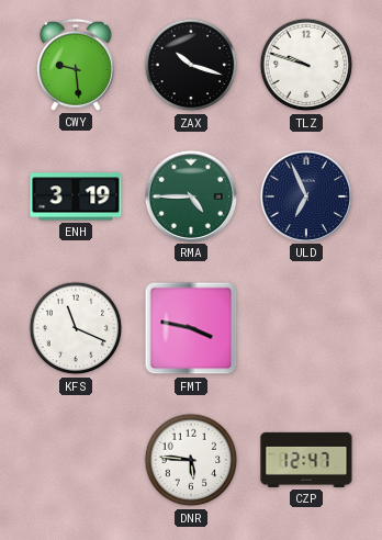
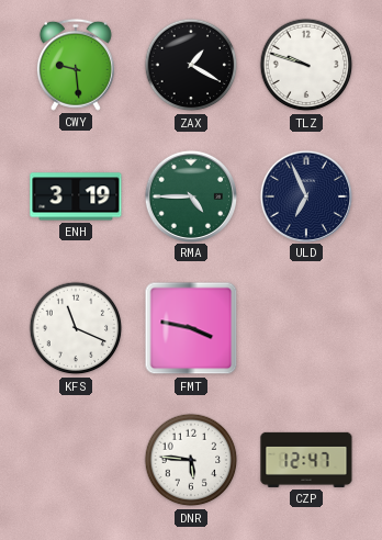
ZAX: 10:18 -> 1:20
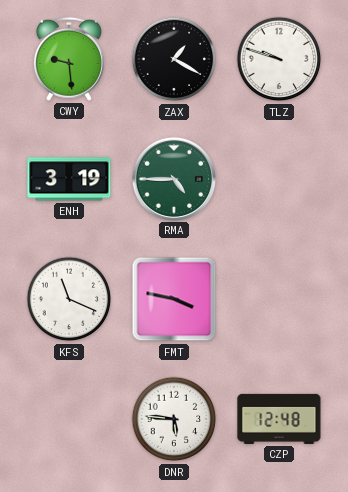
ULD: 6:56 -> none
CZP: 12:47 -> 12:48
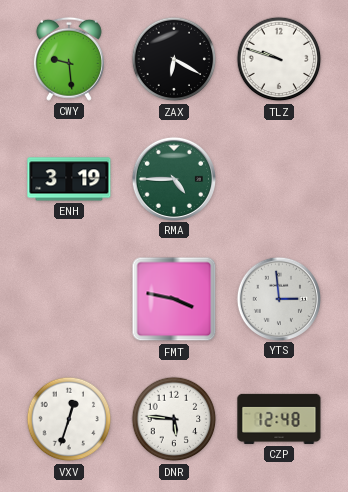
ZAX: 1:20 -> 6:20
KFS: 11:19 -> none
YTS: none -> 2:59
VXV: none -> 12:33
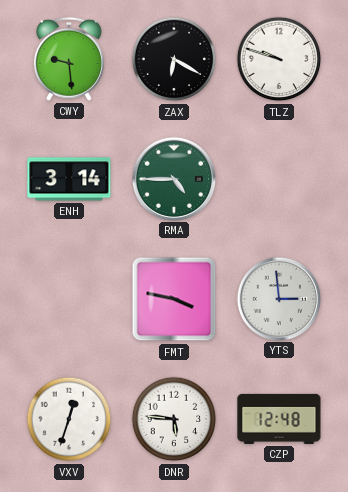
ENH: 3:19 -> 3:14
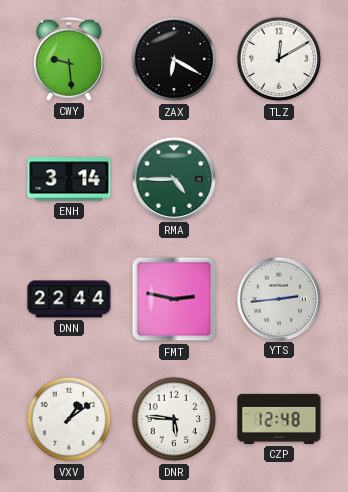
TLZ: 9:48 -> 12:10
DNN: none -> 22:44
FMT: 3:47 -> 2:47
YTS: 2:59 -> 2:44
VXV: 12:33 -> 1:09
